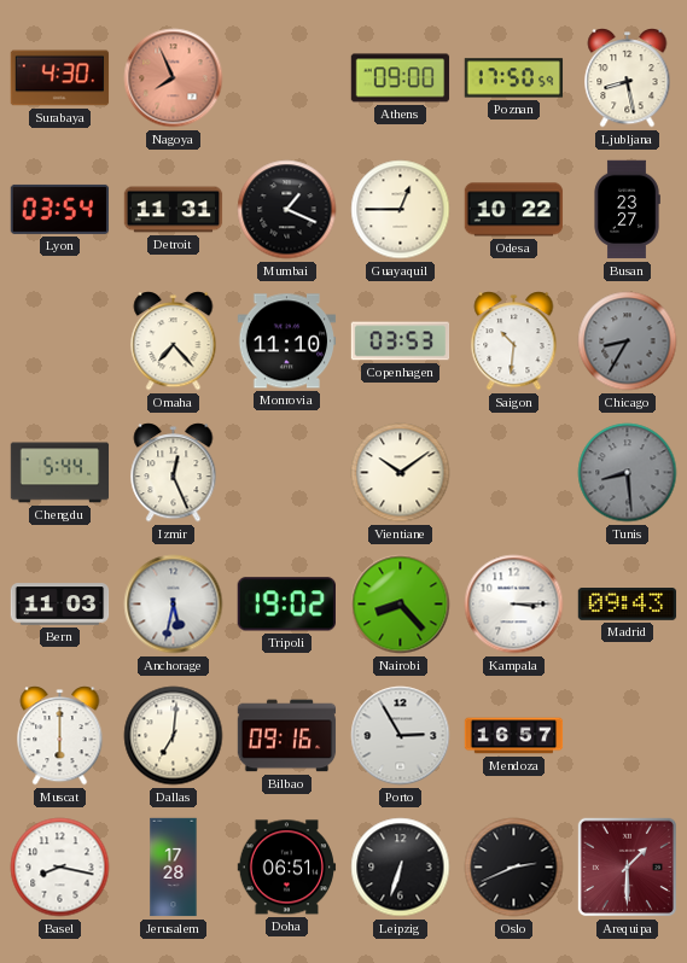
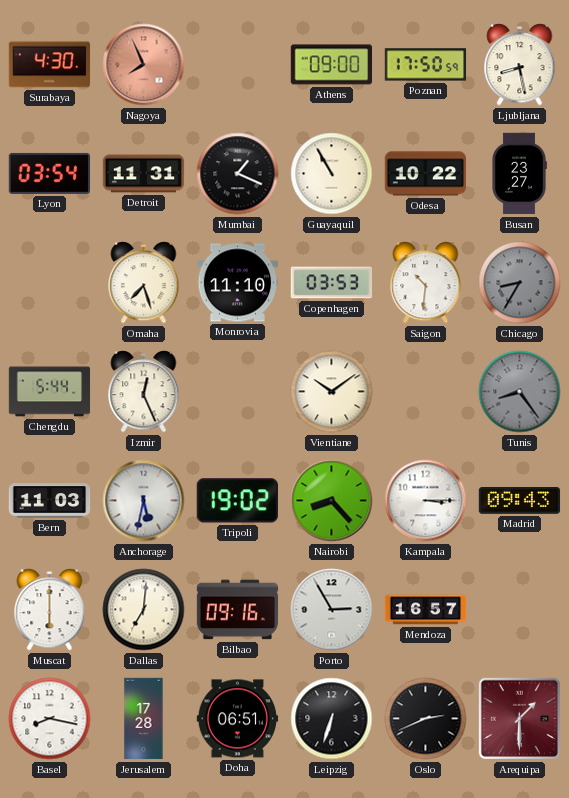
Guayaquil: 12:45 -> 10:55
Omaha: 7:23 -> 7:27
Tunis: 8:29 -> 8:24
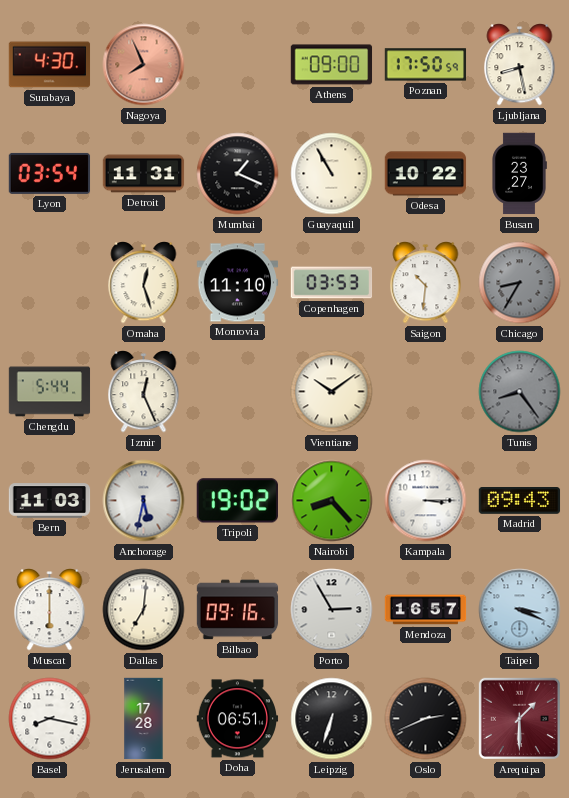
Omaha: 7:27 -> 12:27
Taipei: none -> 3:19
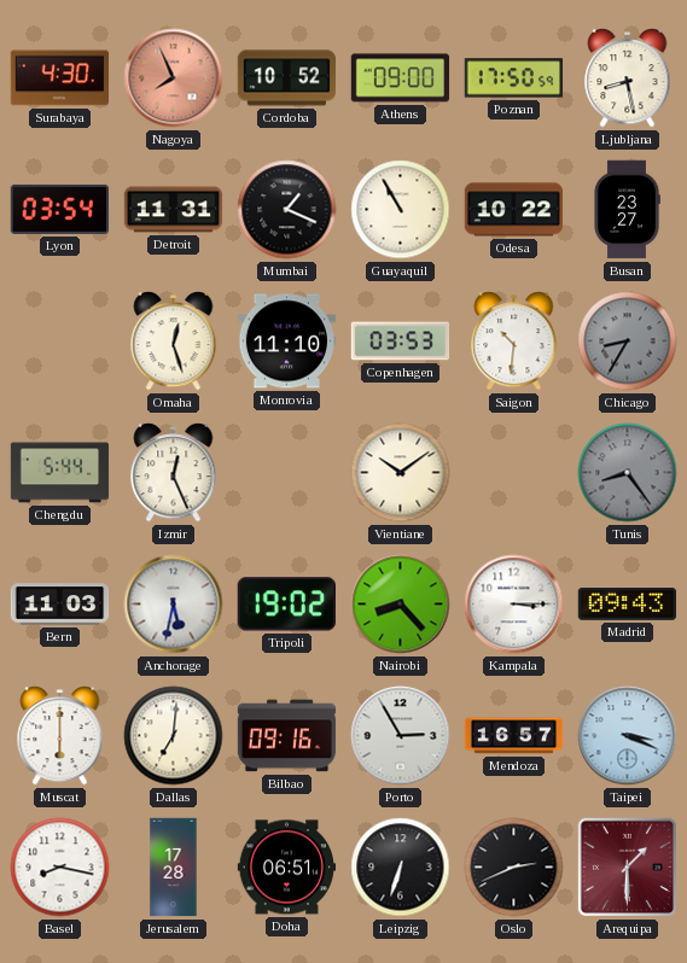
Cordoba: none -> 10:52
